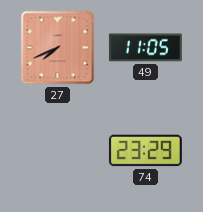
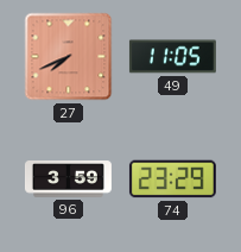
96: none -> 3:59
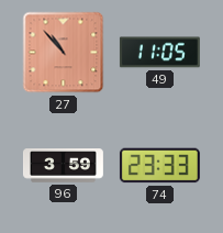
27: 7:41 -> 10:53
74: 23:29 -> 23:33
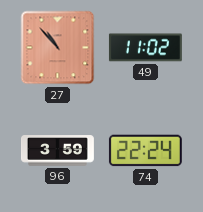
49: 11:05 -> 11:02
74: 23:33 -> 22:24
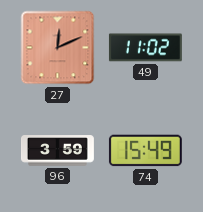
27: 10:53 -> 12:11
74: 22:24 -> 15:49
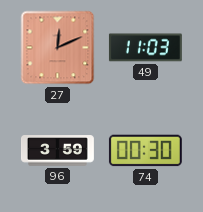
49: 11:02 -> 11:03
74: 15:49 -> 00:30
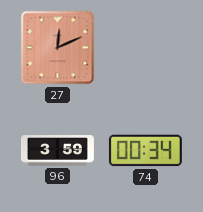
49: 11:03 -> none
74: 00:30 -> 00:34
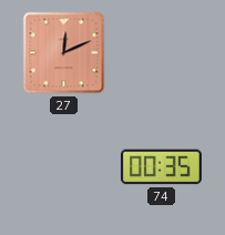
96: 3:59 -> none
74: 00:34 -> 00:35
